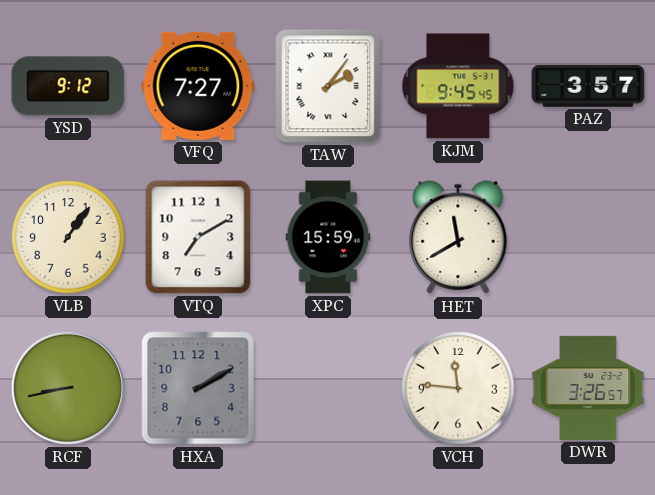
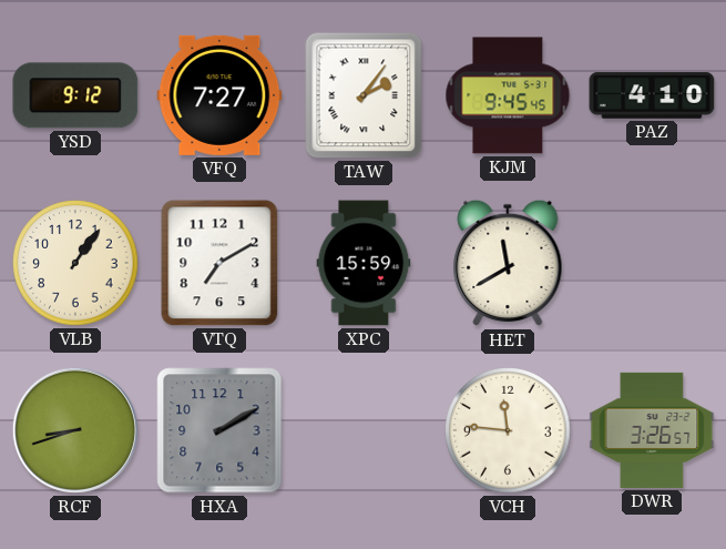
PAZ: 3:57 -> 4:10
RCF: 8:43 -> 8:42
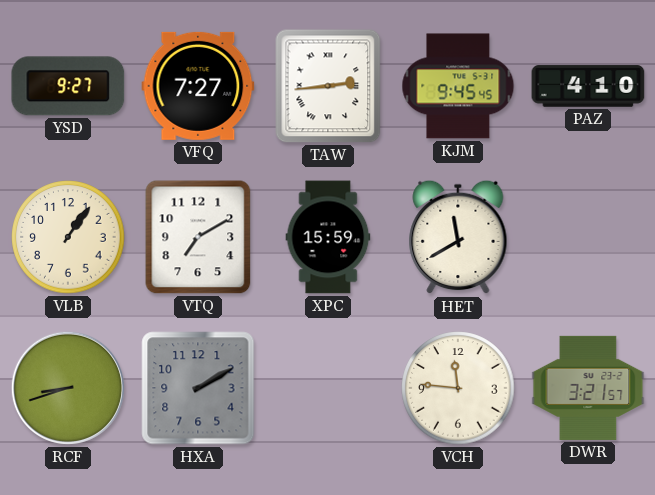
YSD: 9:12 -> 9:27
TAW: 2:06 -> 2:44
DWR: 3:26 -> 3:21
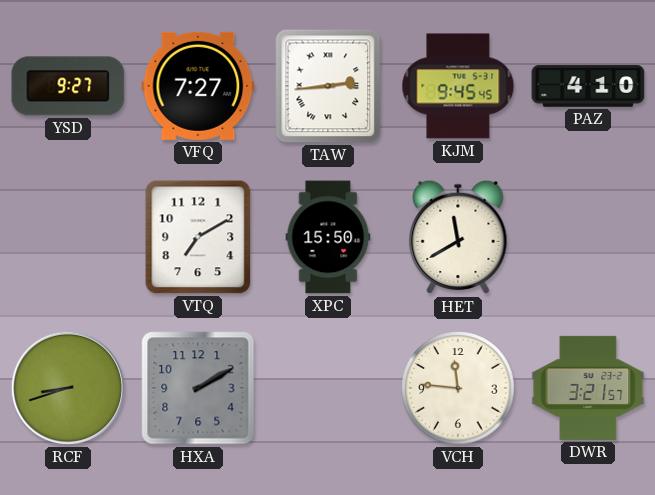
VLB: 1:06 -> none
XPC: 15:59 -> 15:50
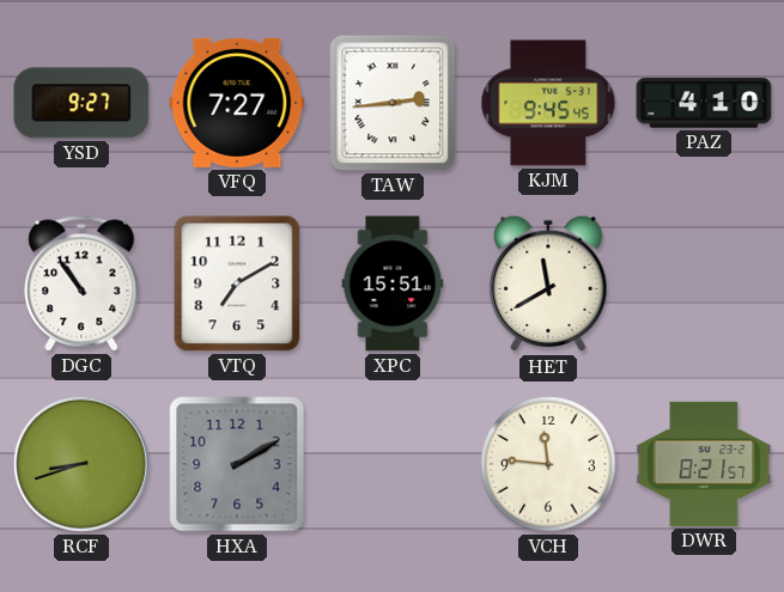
DGC: none -> 10:54
XPC: 15:50 -> 15:51
DWR: 3:21 -> 8:21
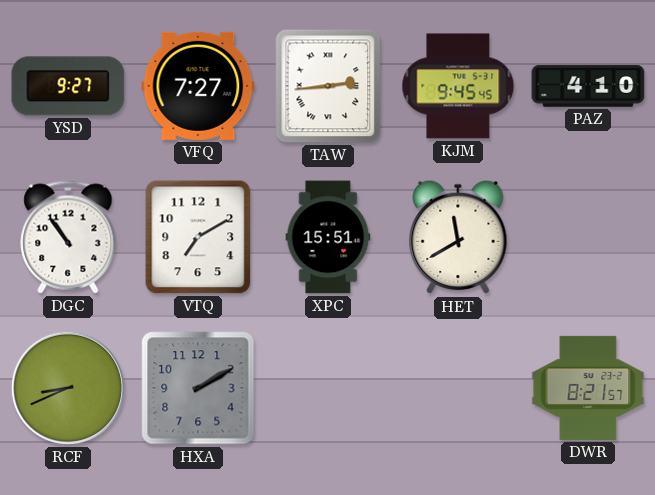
RCF: 8:42 -> 8:41
VCH: 11:46 -> none
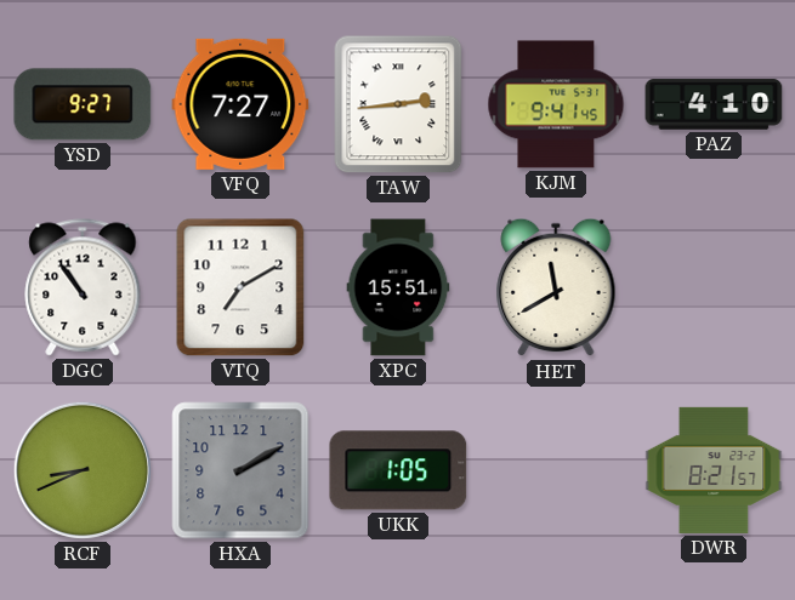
KJM: 9:45 -> 9:41
UKK: none -> 1:05
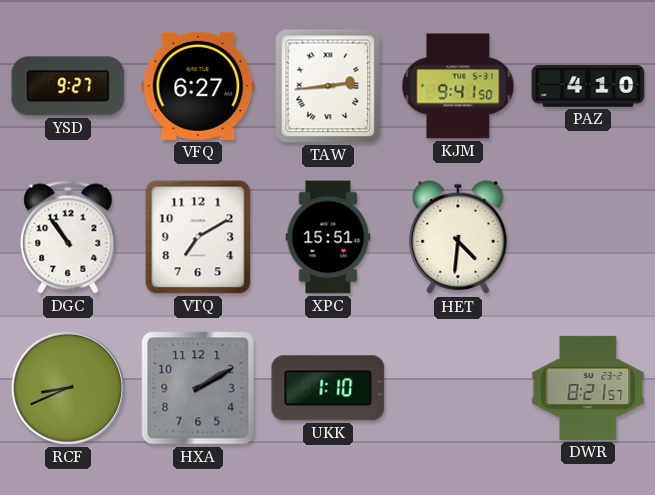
VFQ: 7:27 -> 6:27
KJM: 9:41:45 -> 9:41:50
HET: 11:40 -> 4:31
UKK: 1:05 -> 1:10
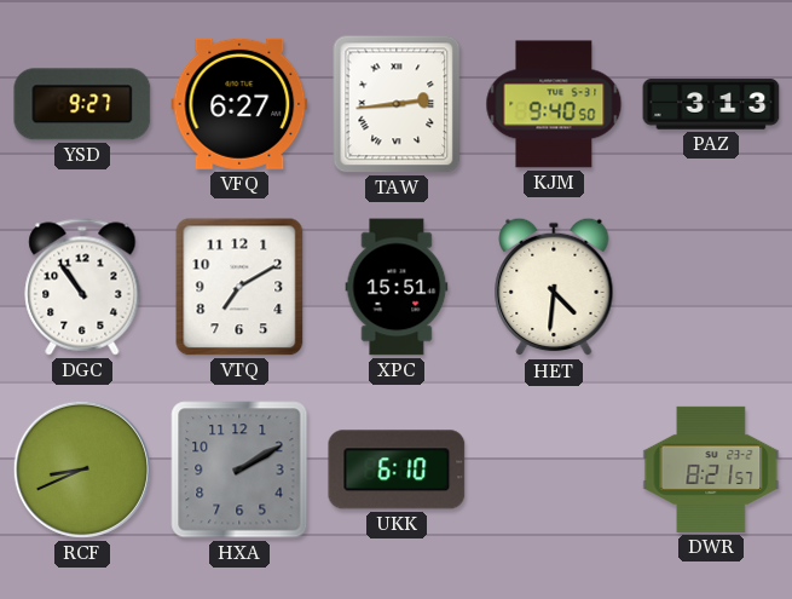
KJM: 9:41 -> 9:40
PAZ: 4:10 -> 3:13
UKK: 1:10 -> 6:10
